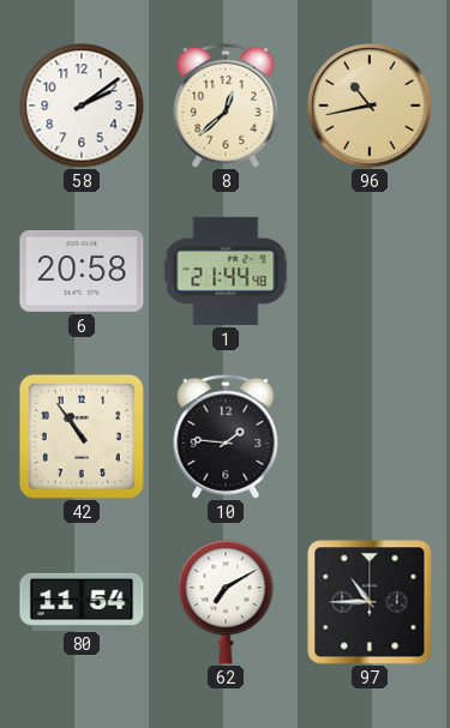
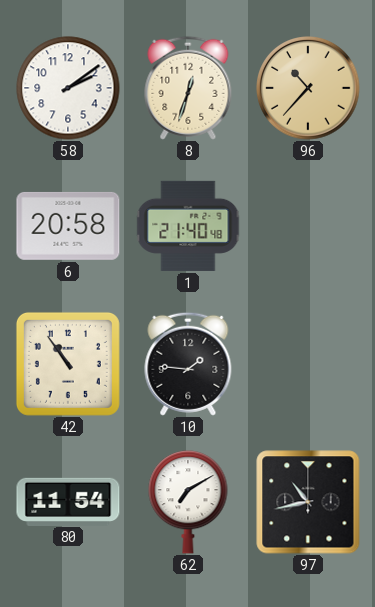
8: 12:38 -> 12:33
96: 10:43 -> 10:37
1: 21:44 -> 21:40
97: 10:45 -> 10:43
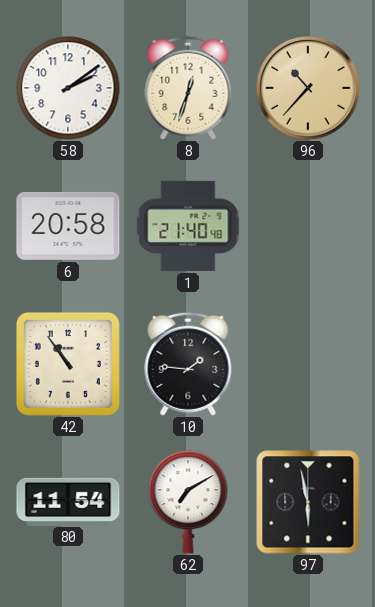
97: 10:43 -> 5:58
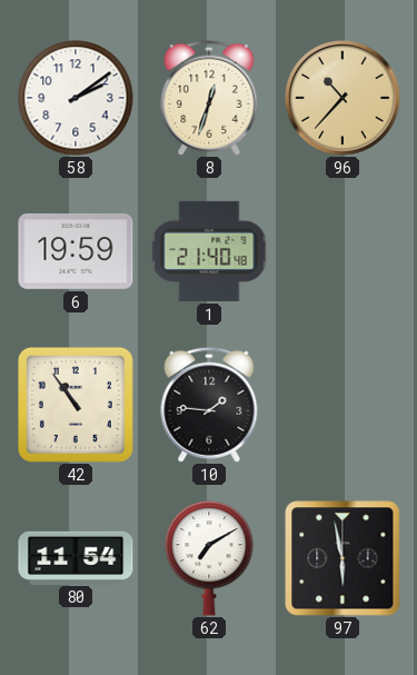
6: 20:58 -> 19:59
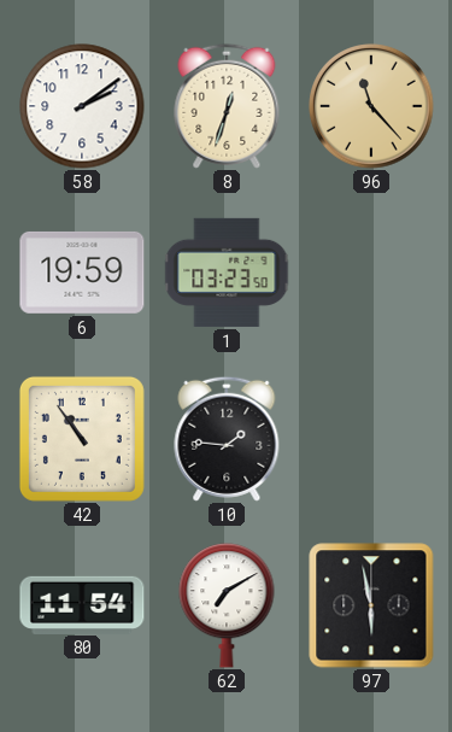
96: 10:37 -> 11:23
1: 21:40 -> 03:23
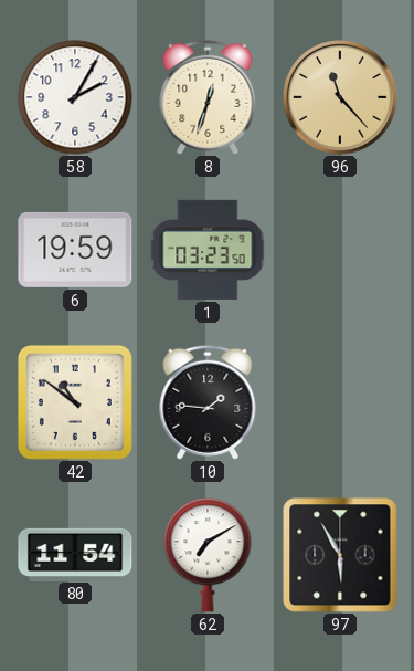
58: 2:09 -> 2:05
42: 10:54 -> 10:51
97: 5:58 -> 5:55
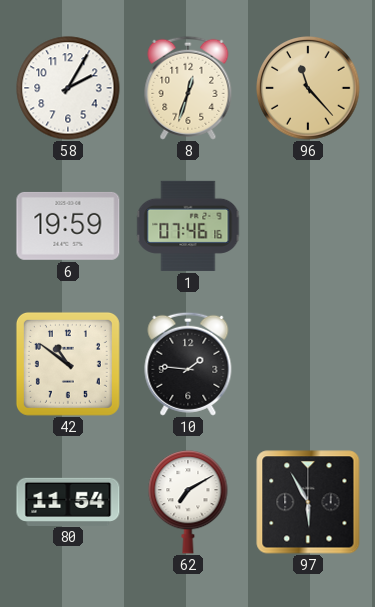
1: 03:23 -> 07:46
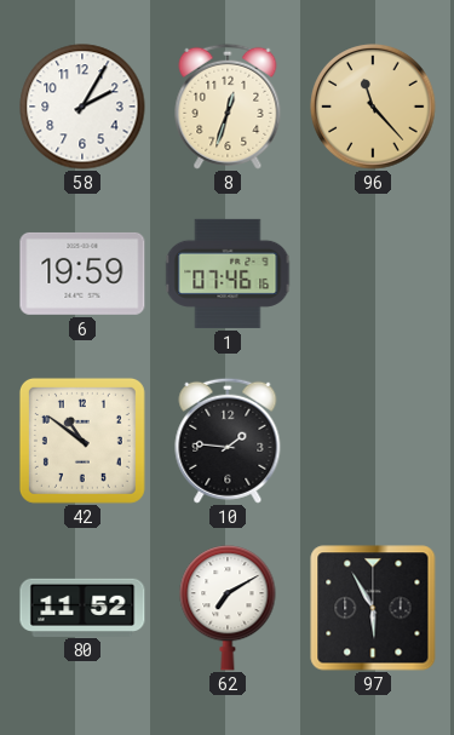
80: 11:54 -> 11:52
